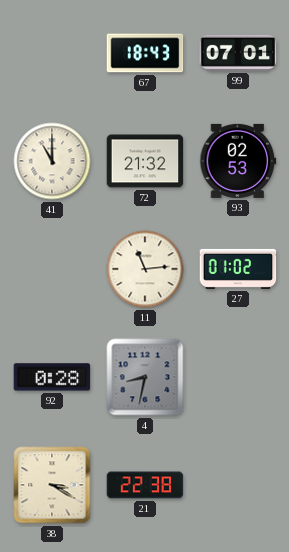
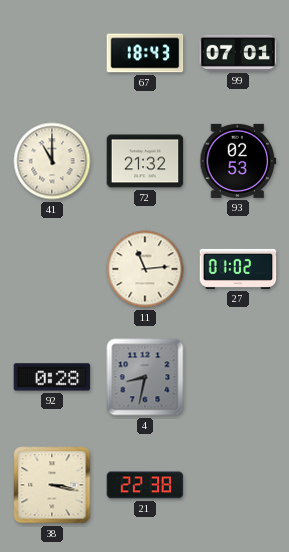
38: 3:20 -> 3:17
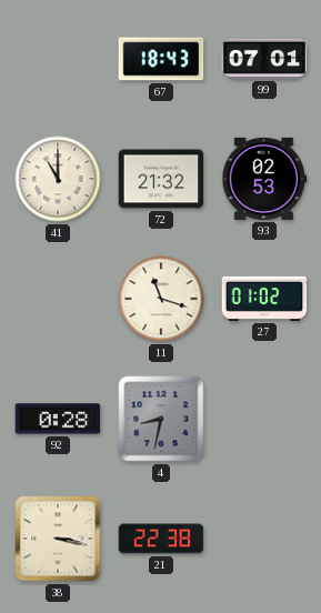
11: 11:14 -> 11:18
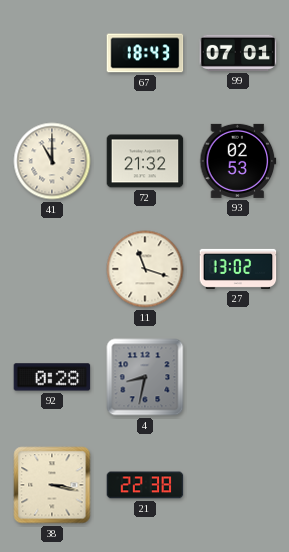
27: 01:02 -> 13:02
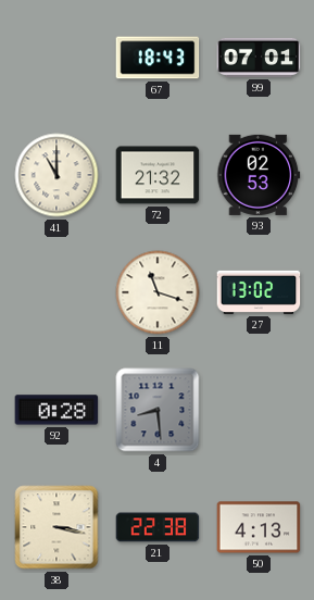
4: 8:32 -> 8:29
50: none -> 4:13
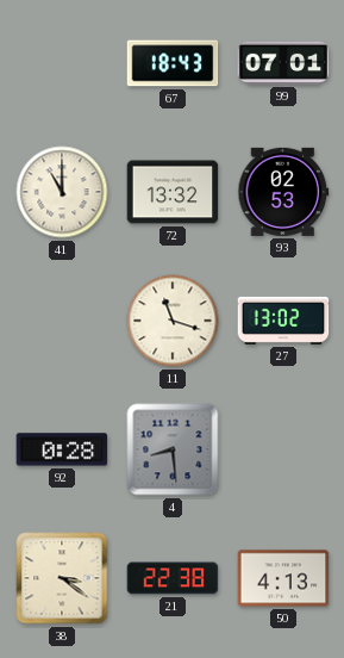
72: 21:32 -> 13:32
38: 3:17 -> 3:21
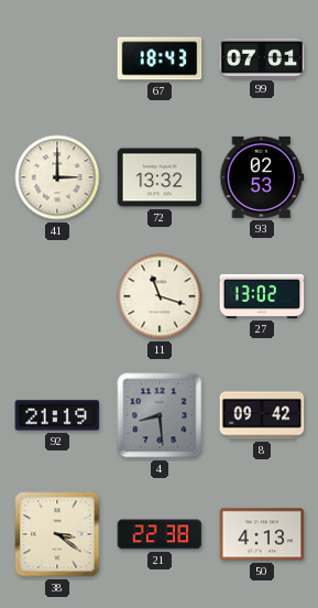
41: 11:00 -> 3:00
92: 0:28 -> 21:19
8: none -> 09:42
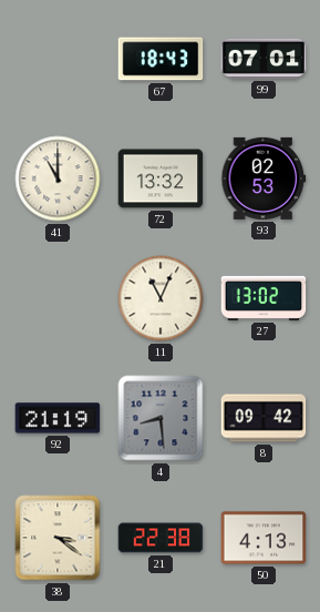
41: 3:00 -> 11:00
11: 11:18 -> 11:04
